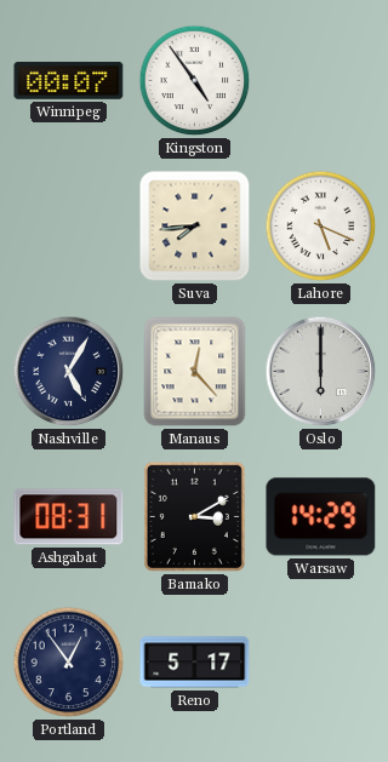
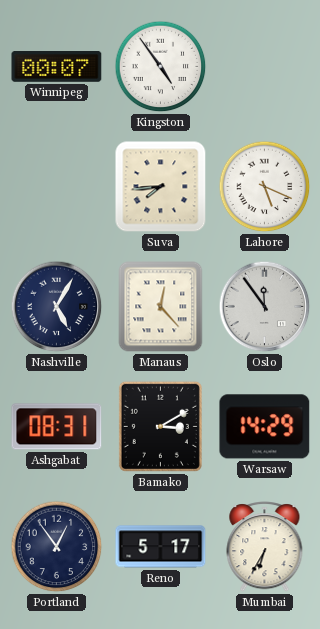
Oslo: 6:00 -> 11:54
Mumbai: none -> 6:35
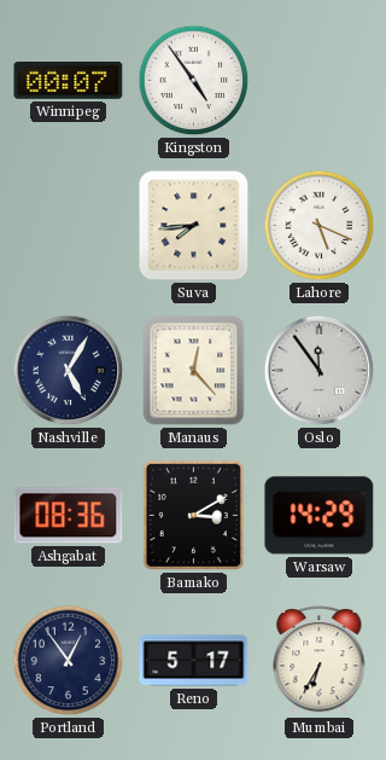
Ashgabat: 08:31 -> 08:36
